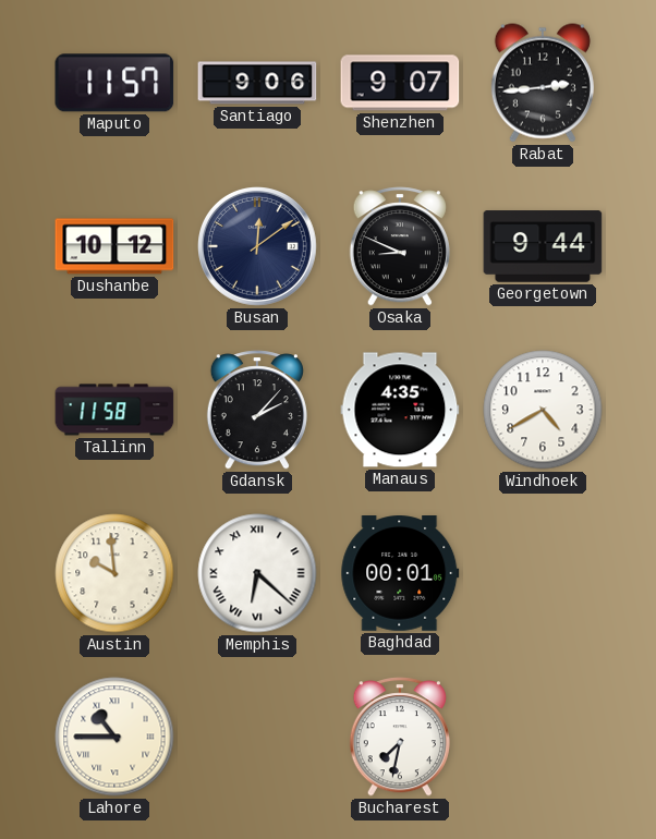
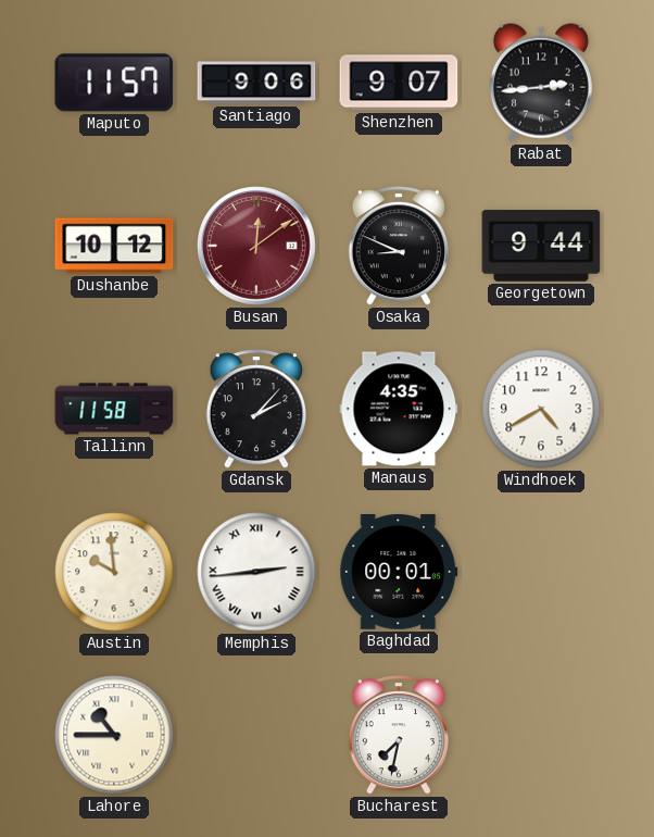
Busan dial: navy -> burgundy
Memphis: 6:22 -> 2:44
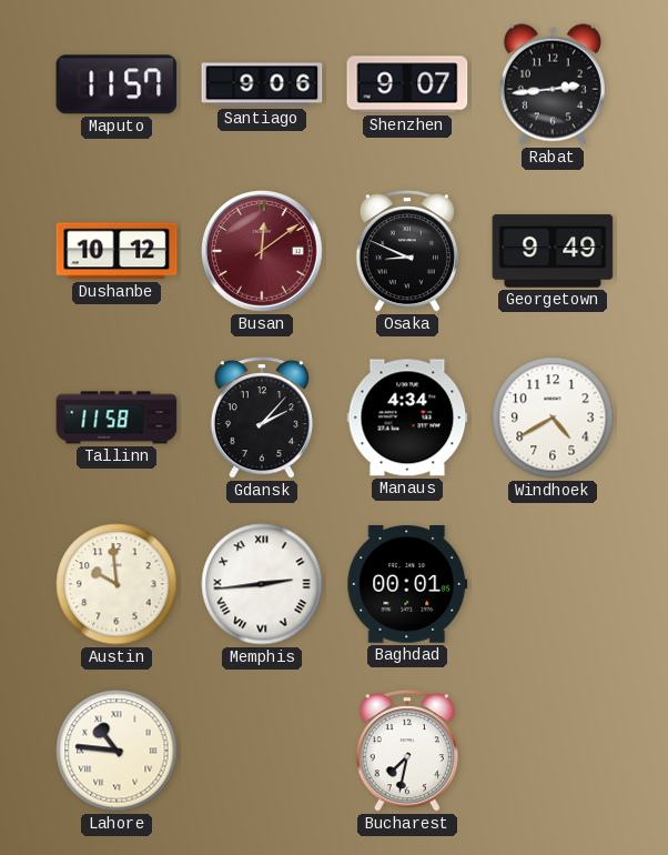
Georgetown: 9:44 -> 9:49
Manaus: 4:35 -> 4:34
Lahore: 10:45 -> 10:46
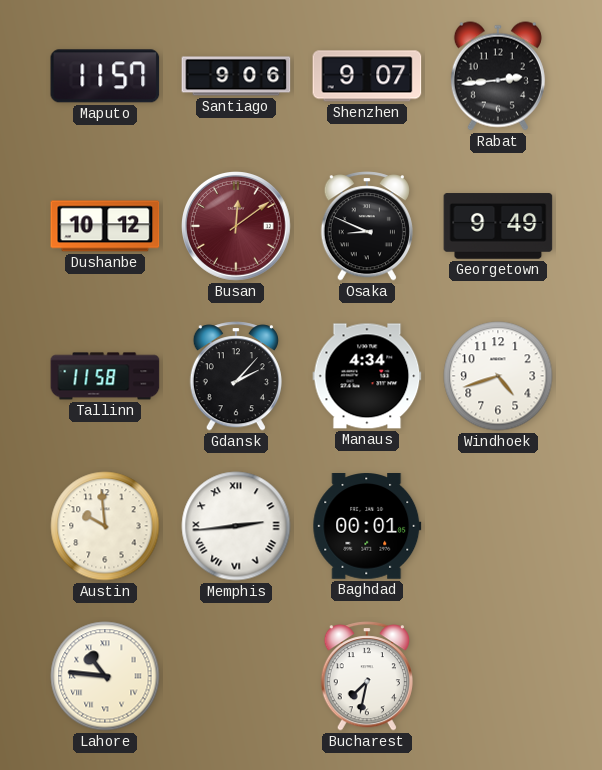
Windhoek: 4:40 -> 4:42
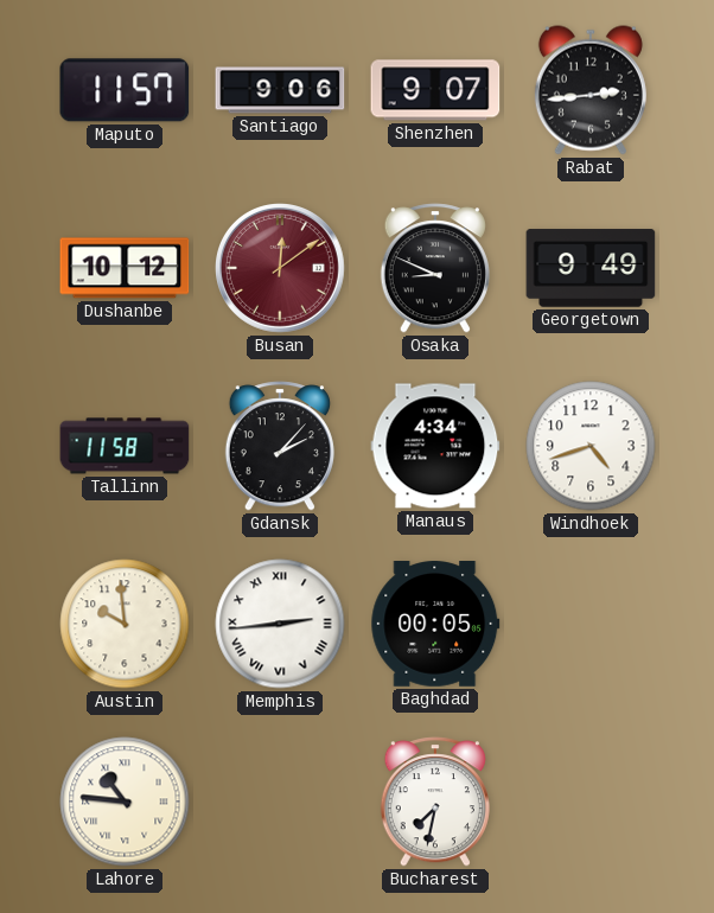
Baghdad: 00:01 -> 00:05
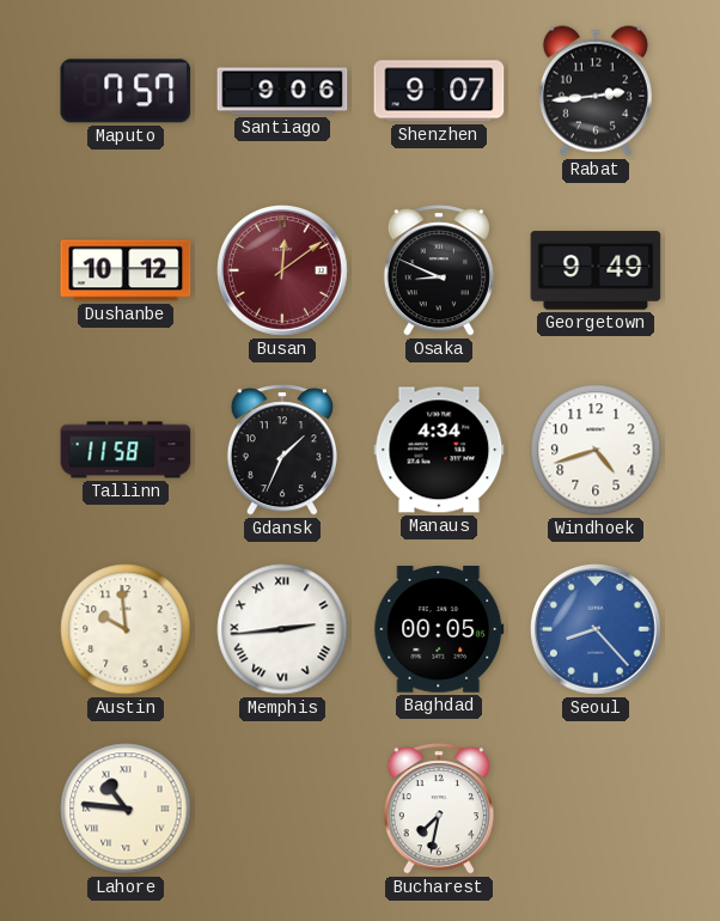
Maputo: 11:57 -> 7:57
Gdansk: 2:07 -> 1:34
Seoul: none -> 8:23
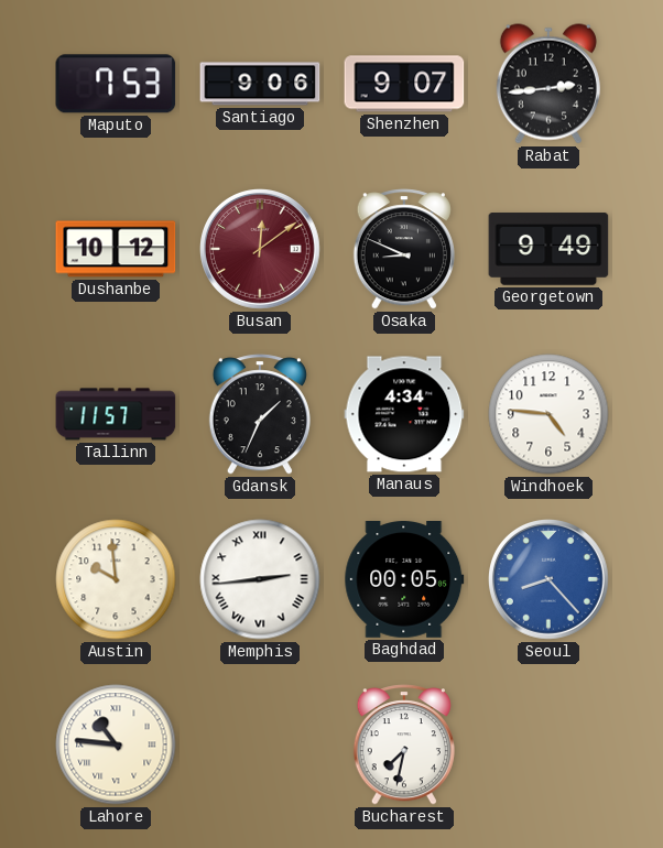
Maputo: 7:57 -> 7:53
Tallinn: 11:58 -> 11:57
Windhoek: 4:42 -> 4:46
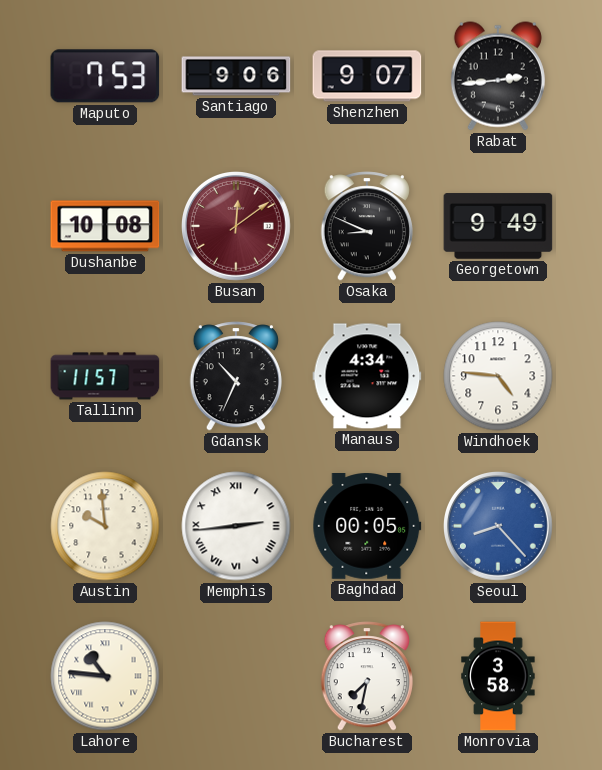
Dushanbe: 10:12 -> 10:08
Gdansk: 1:34 -> 10:34
Monrovia: none -> 3:58
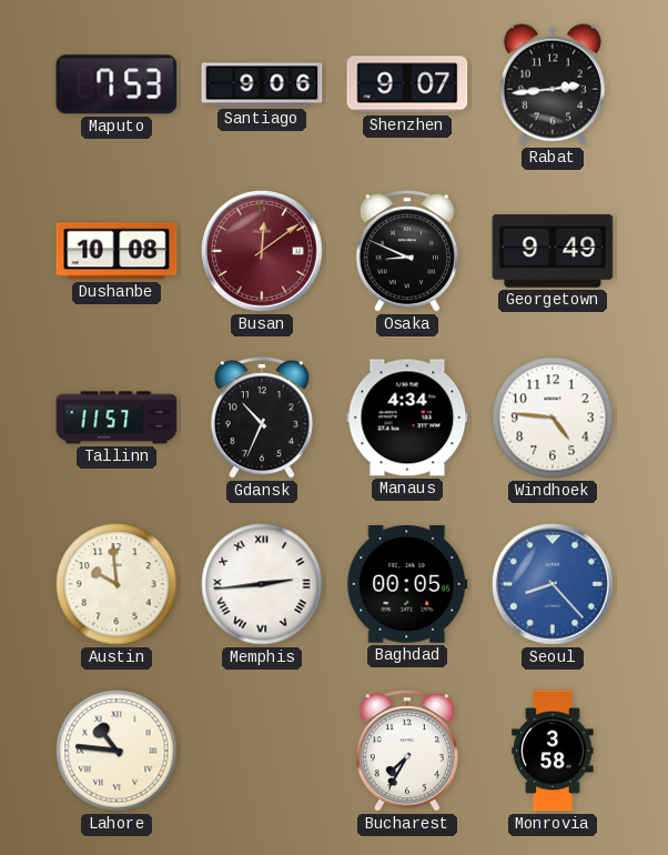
Bucharest: 7:32 -> 7:35
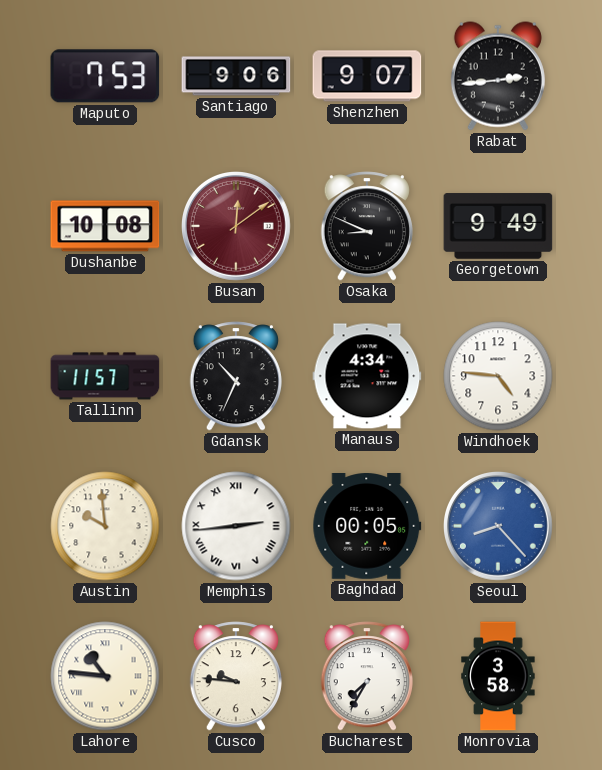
Cusco: none -> 9:46
